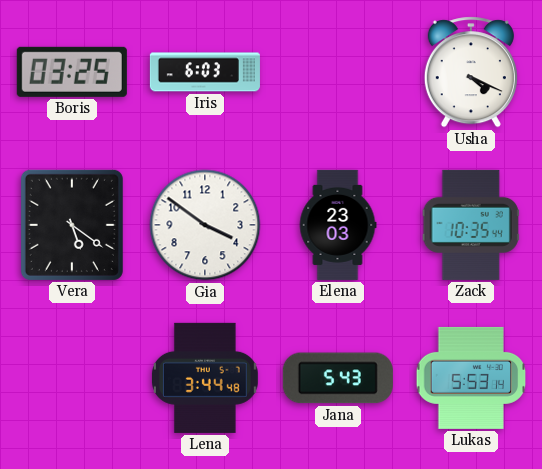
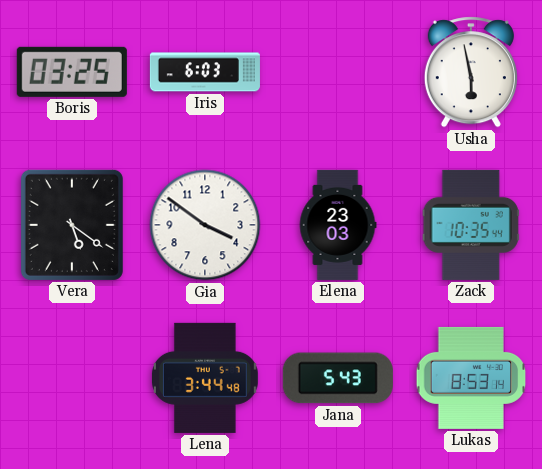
Usha: 4:19 -> 5:58
Lukas: 5:53 -> 8:53
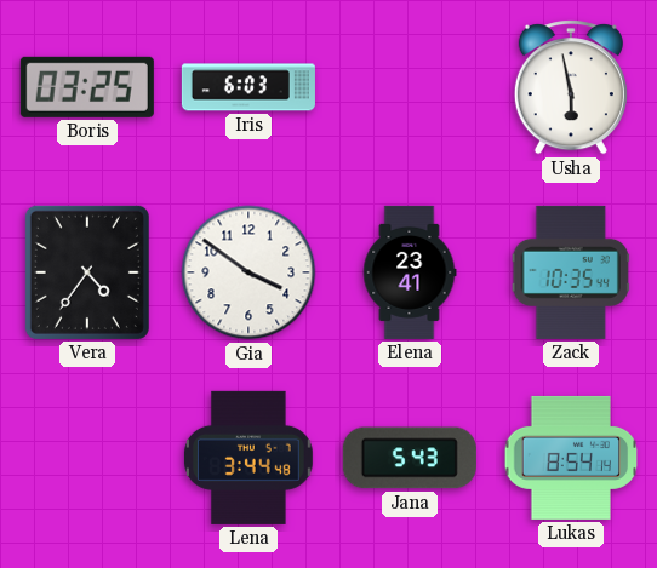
Vera: 5:21 -> 4:36
Elena: 23:03 -> 23:41
Lukas: 8:53 -> 8:54
